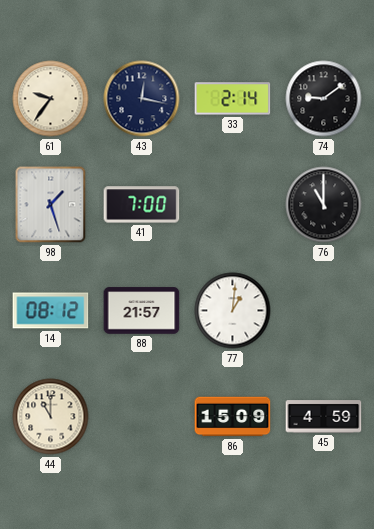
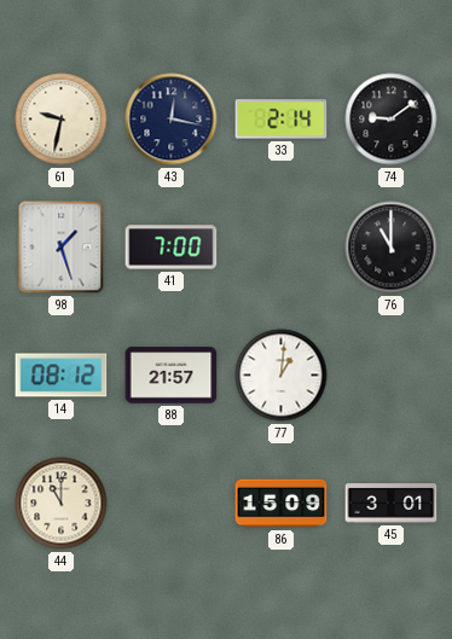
61: 9:36 -> 9:32
45: 4:59 -> 3:01
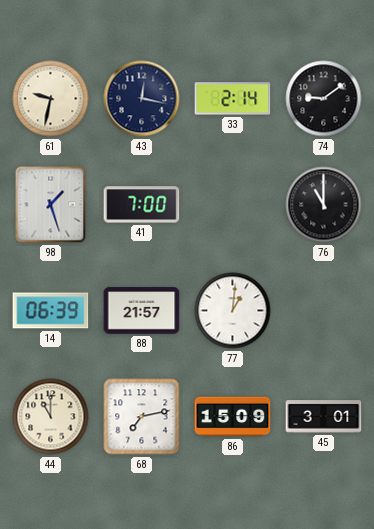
14: 08:12 -> 06:39
68: none -> 7:13
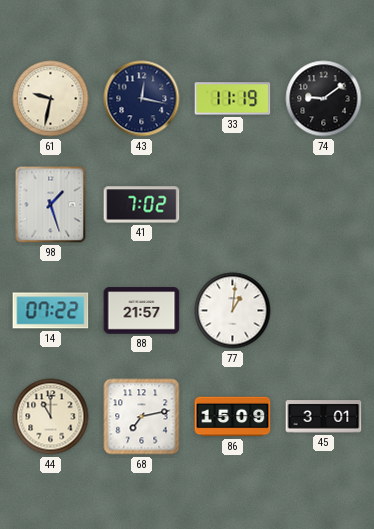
33: 2:14 -> 11:19
41: 7:00 -> 7:02
76: 11:00 -> none
14: 06:39 -> 07:22
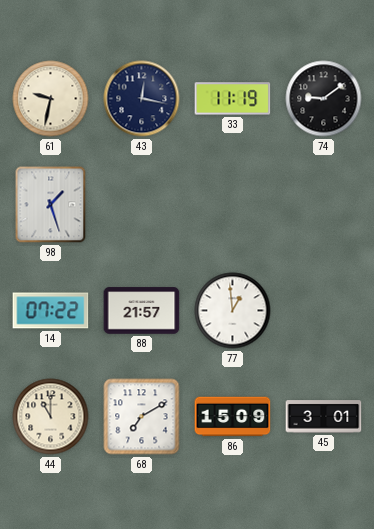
41: 7:02 -> none
77: 1:01 -> 12:59
68: 7:13 -> 7:10
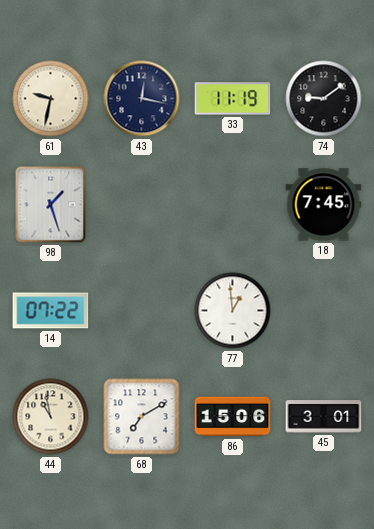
18: none -> 7:45
88: 21:57 -> none
44: 11:00 -> 10:58
86: 15:09 -> 15:06
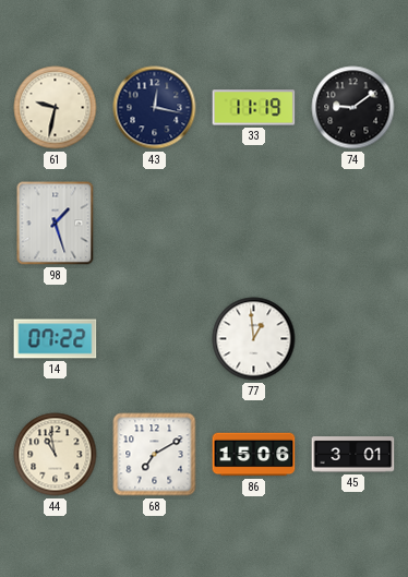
18: 7:45 -> none
